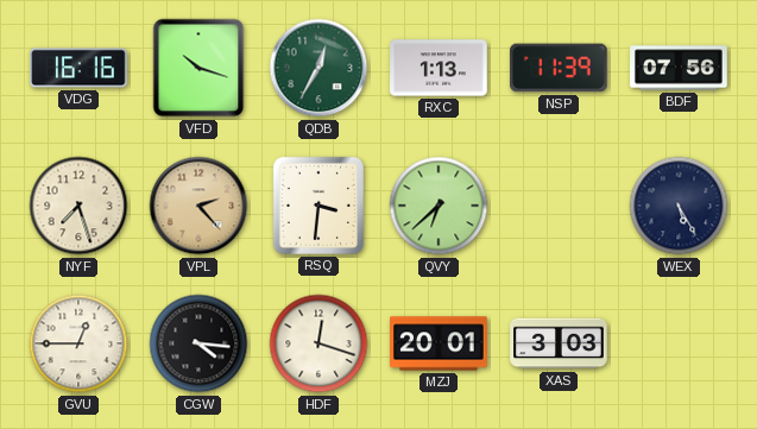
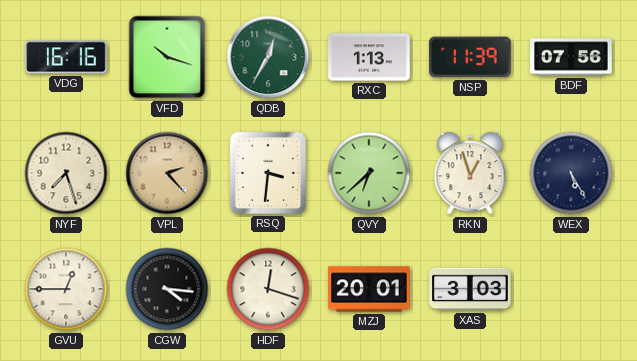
RKN: none -> 12:57
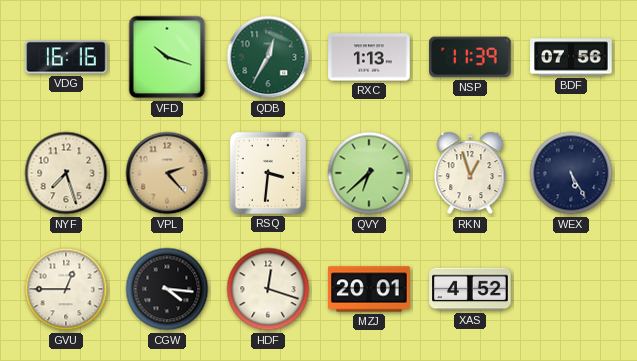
XAS: 3:03 -> 4:52
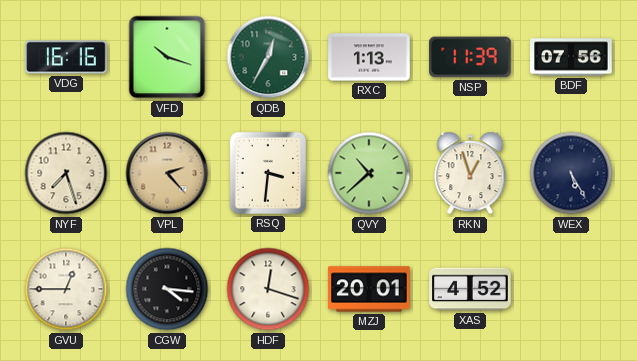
QVY: 6:38 -> 10:38
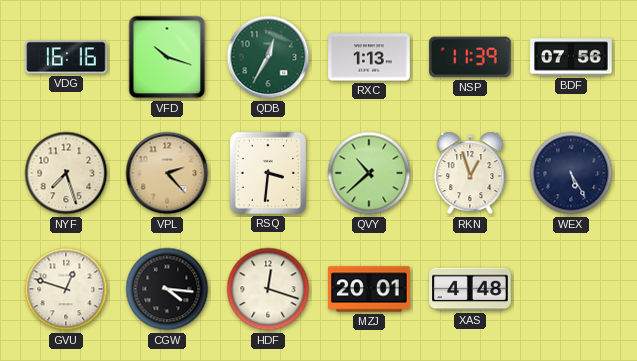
GVU: 12:45 -> 12:48
XAS: 4:52 -> 4:48
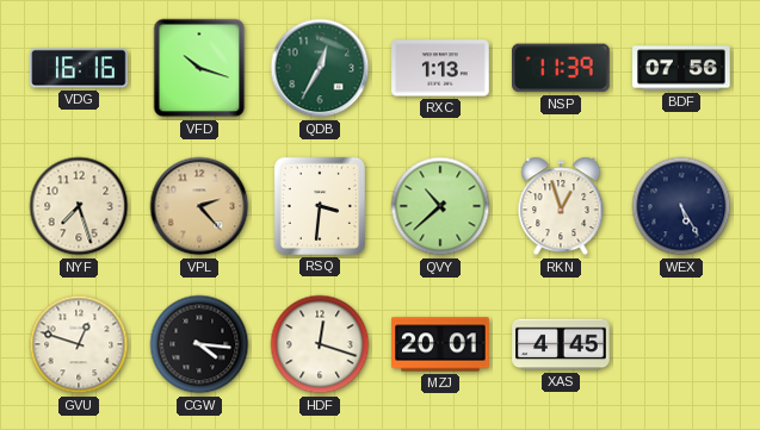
XAS: 4:48 -> 4:45
